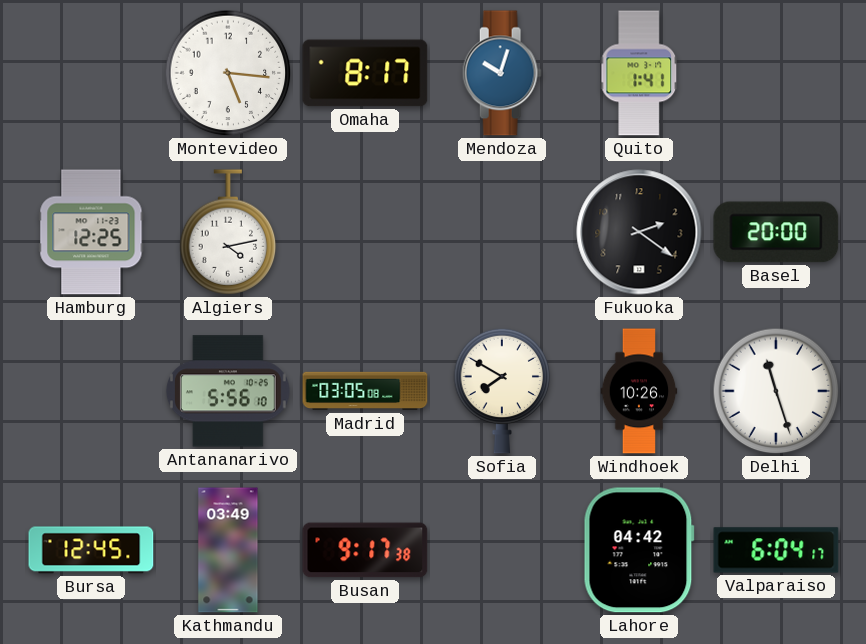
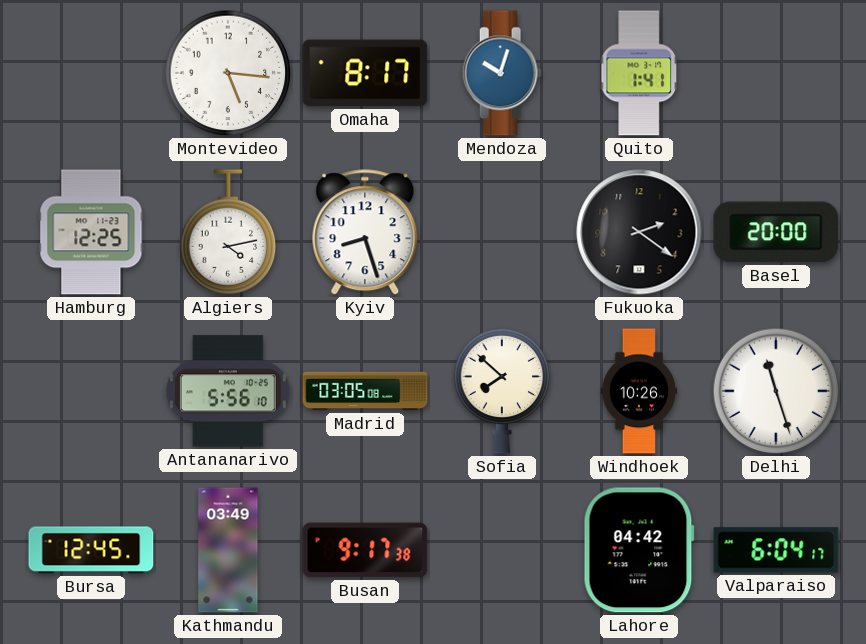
Kyiv: none -> 8:27
Sofia: 7:50 -> 7:52
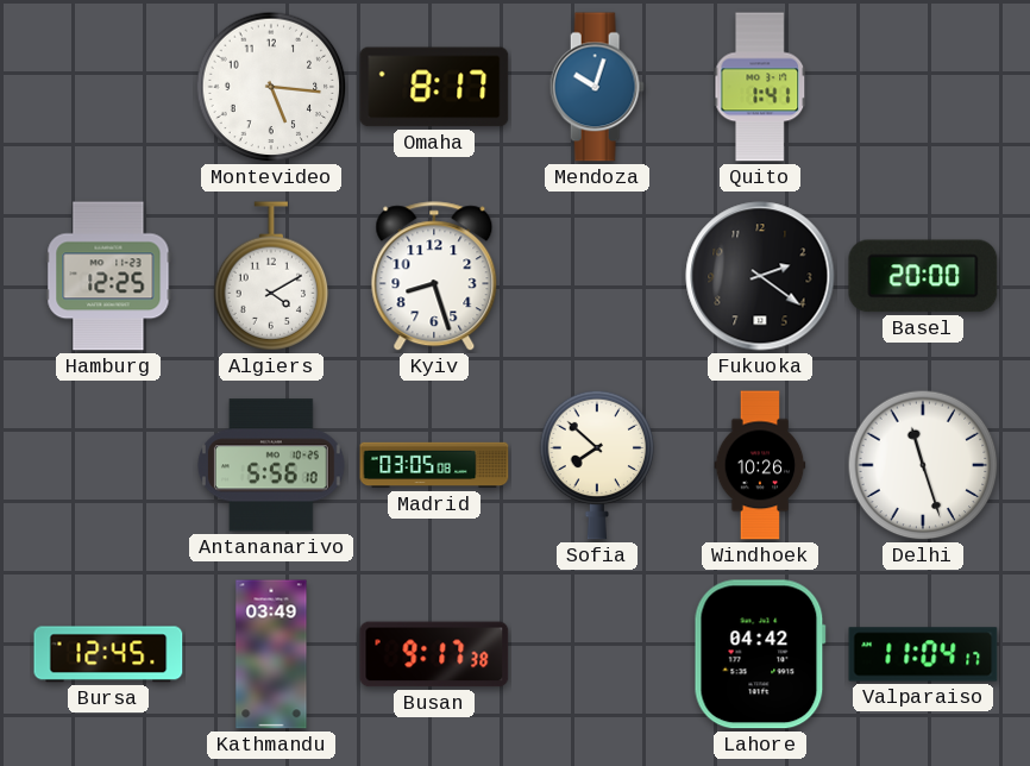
Algiers: 4:13 -> 4:10
Valparaiso: 6:04 -> 11:04
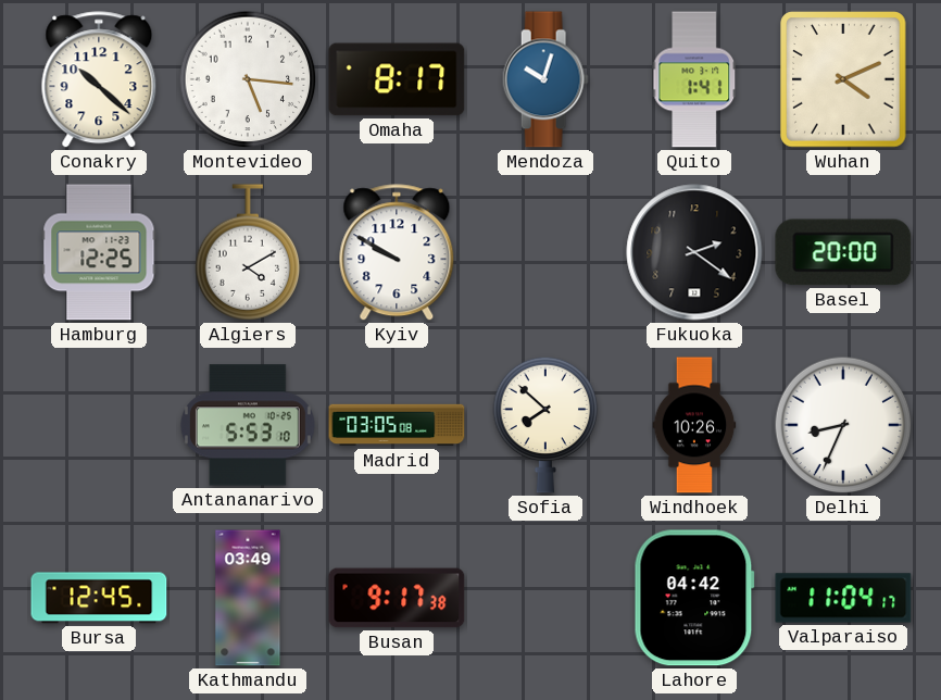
Conakry: none -> 10:22
Wuhan: none -> 4:11
Kyiv: 8:27 -> 9:50
Antananarivo: 5:56 -> 5:53
Delhi: 11:27 -> 8:34
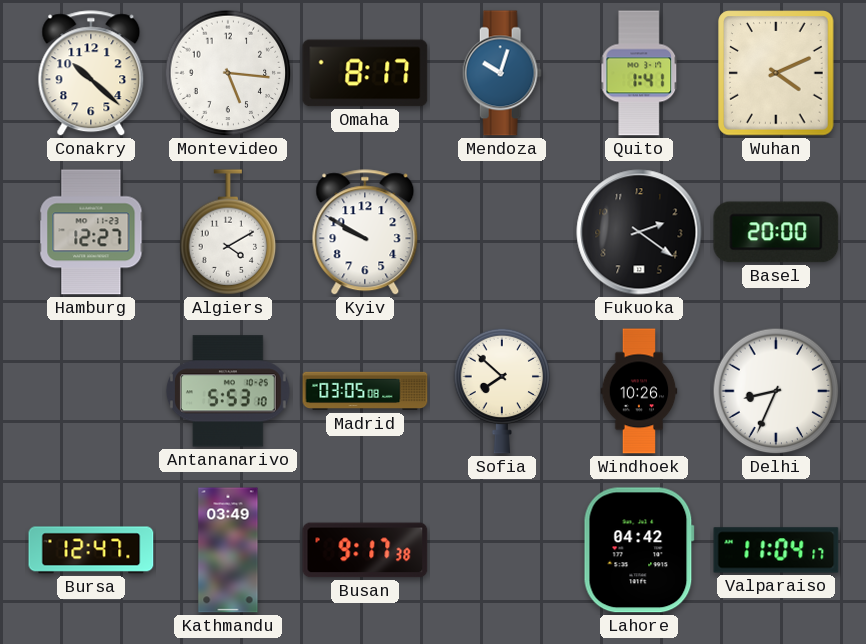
Hamburg: 12:25 -> 12:27
Bursa: 12:45 -> 12:47
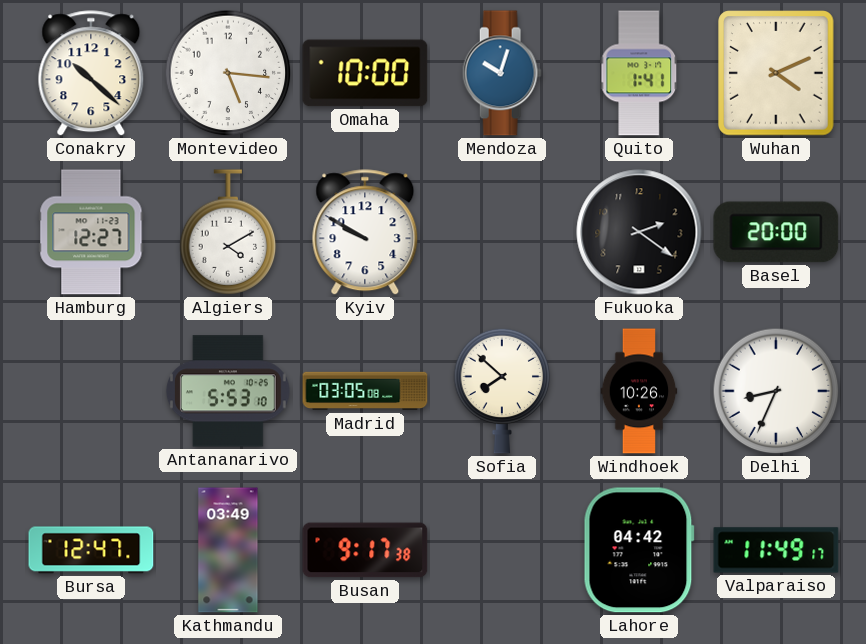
Omaha: 8:17 -> 10:00
Valparaiso: 11:04 -> 11:49
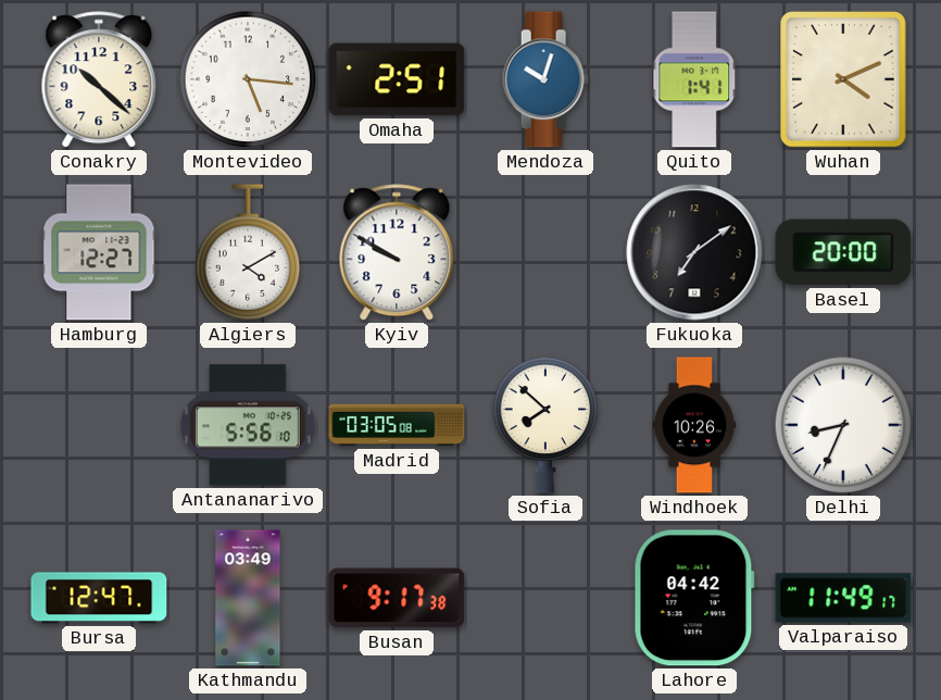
Omaha: 10:00 -> 2:51
Fukuoka: 2:21 -> 7:09
Antananarivo: 5:53 -> 5:56
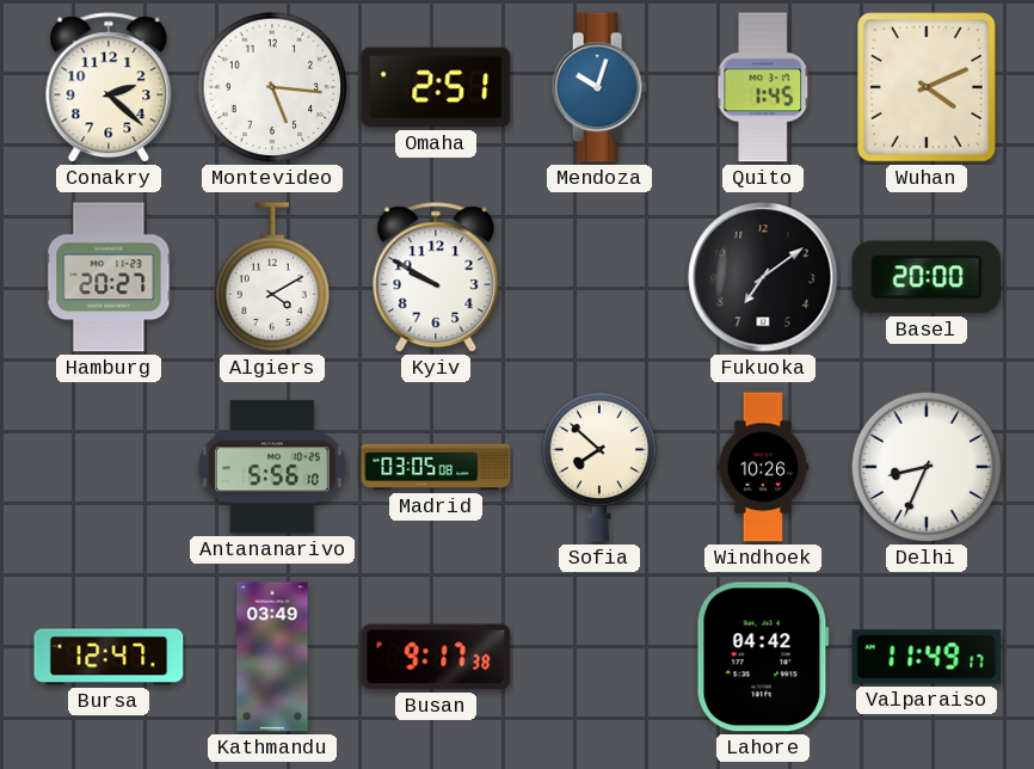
Conakry: 10:22 -> 2:22
Quito: 1:41 -> 1:45
Hamburg: 12:27 -> 20:27
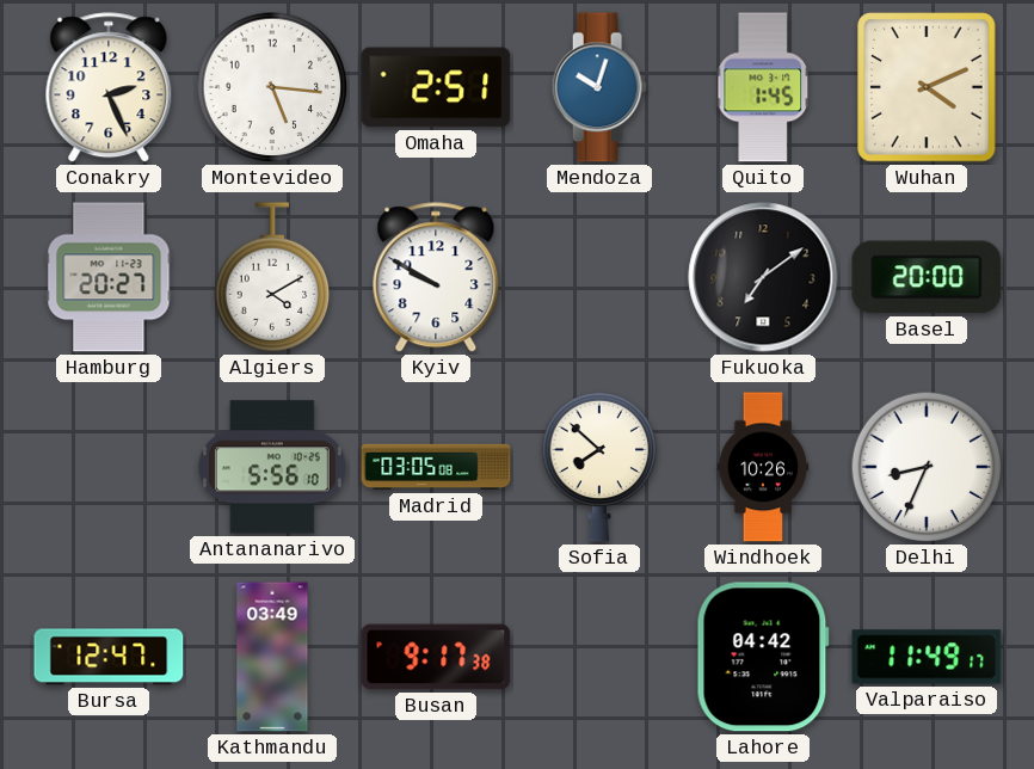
Conakry: 2:22 -> 2:26
